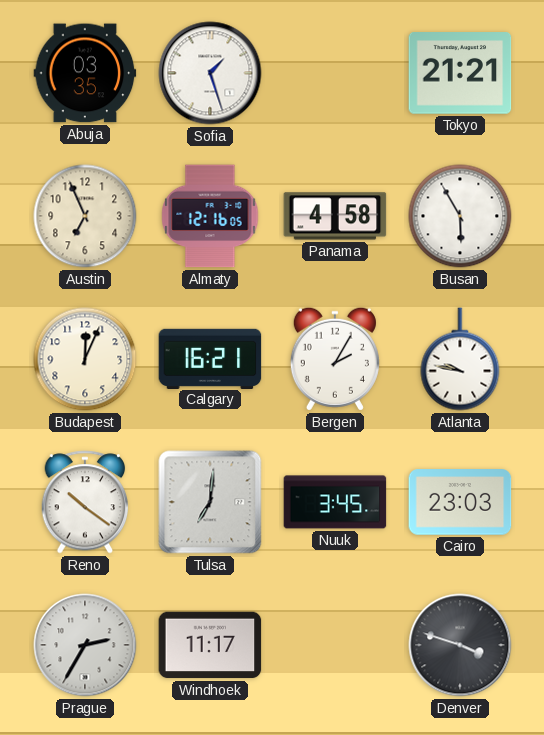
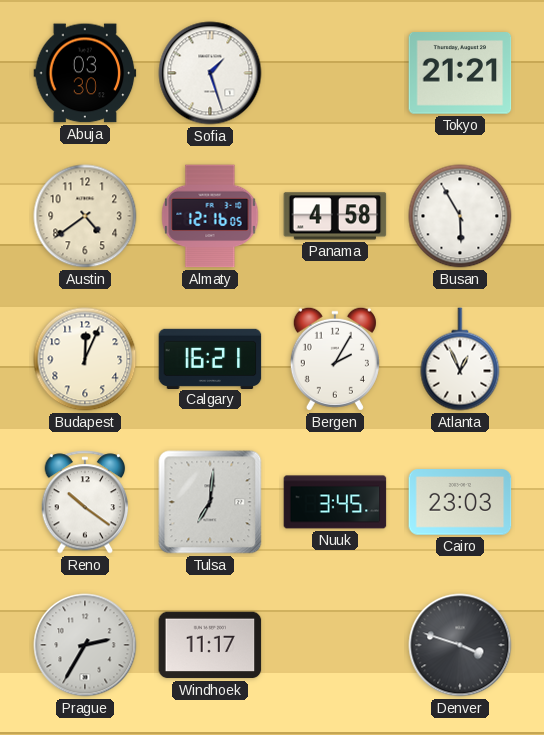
Abuja: 03:35 -> 03:30
Austin: 6:56 -> 4:39
Atlanta: 9:47 -> 12:56
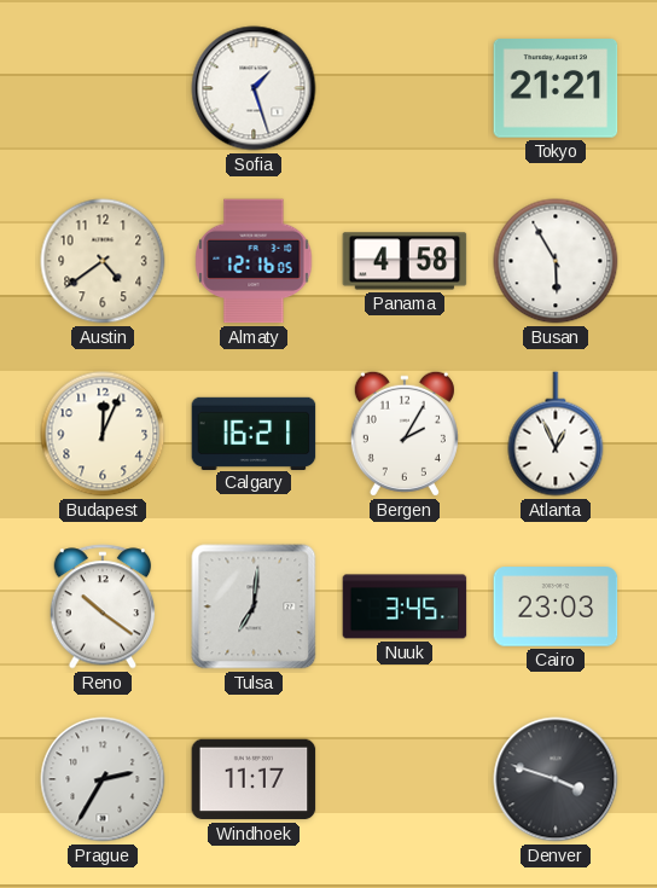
Abuja: 03:30 -> none
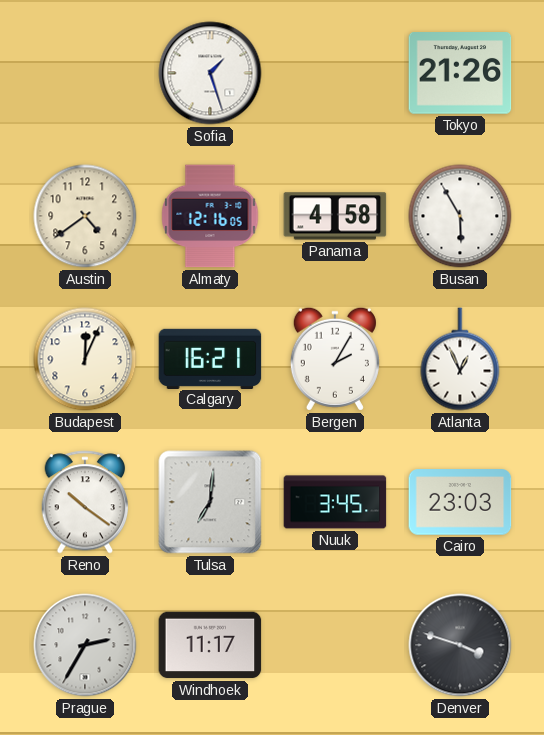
Tokyo: 21:21 -> 21:26
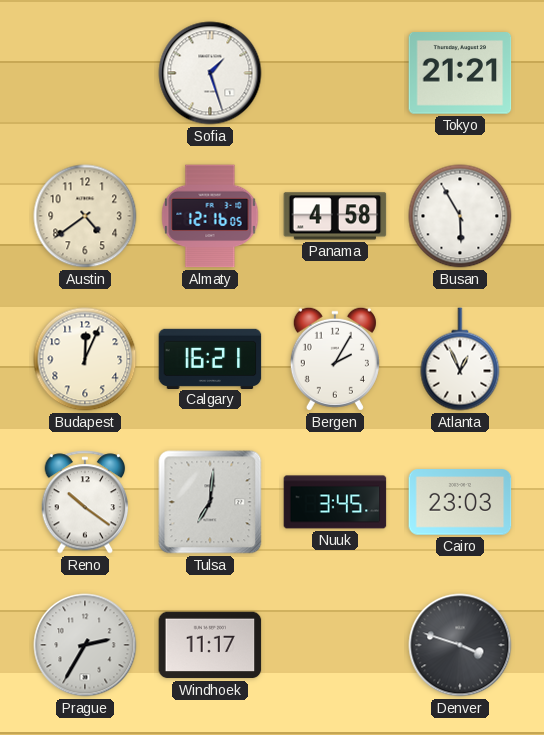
Tokyo: 21:26 -> 21:21
